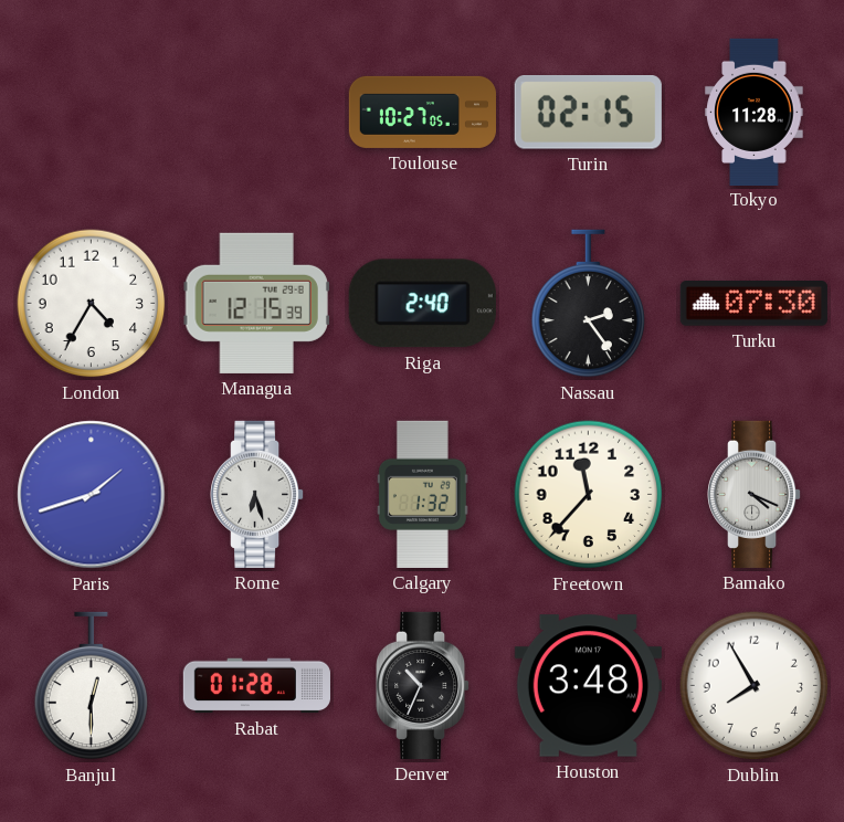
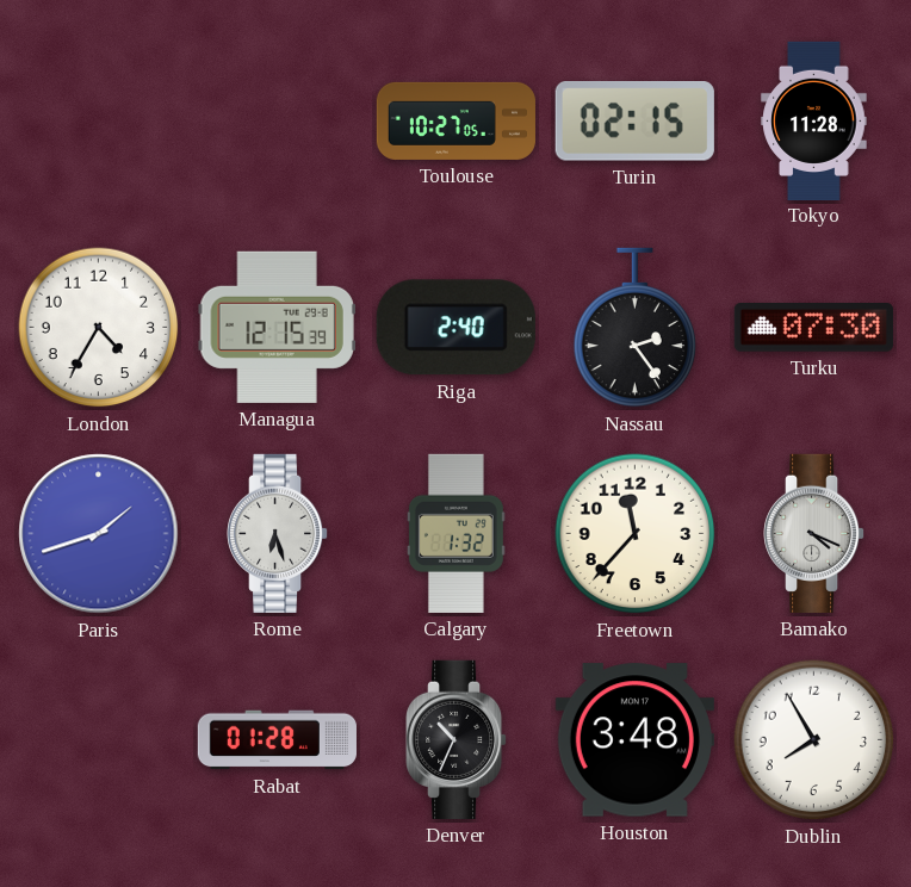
Banjul: 12:30 -> none
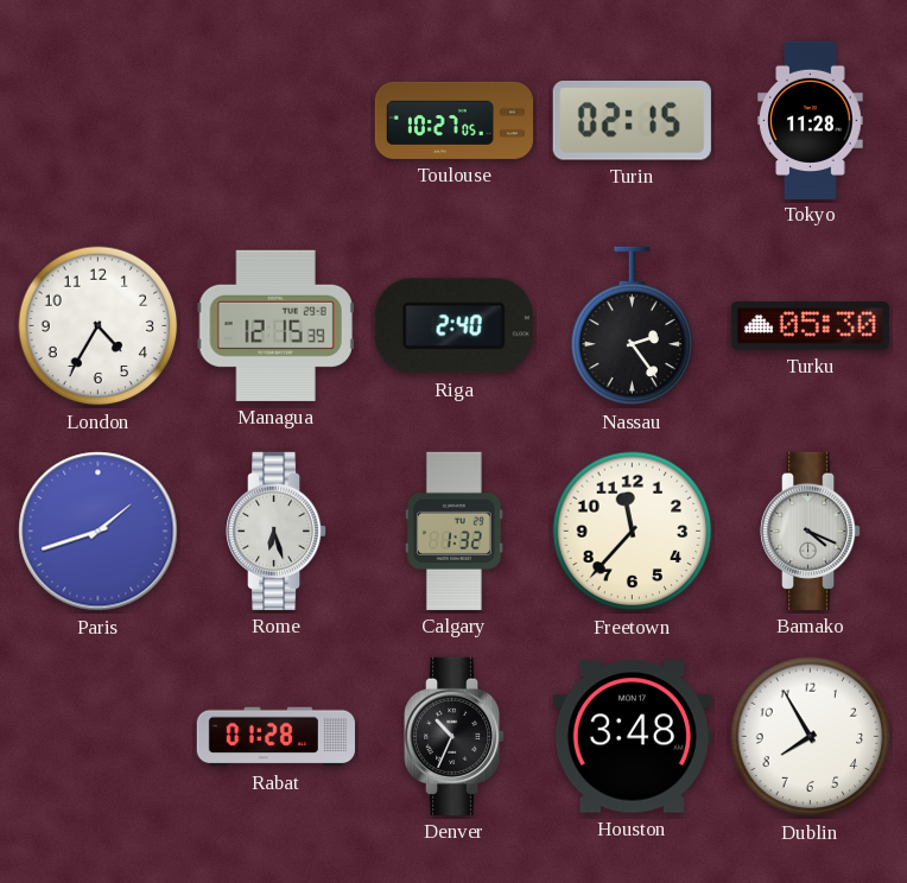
Turku: 07:30 -> 05:30
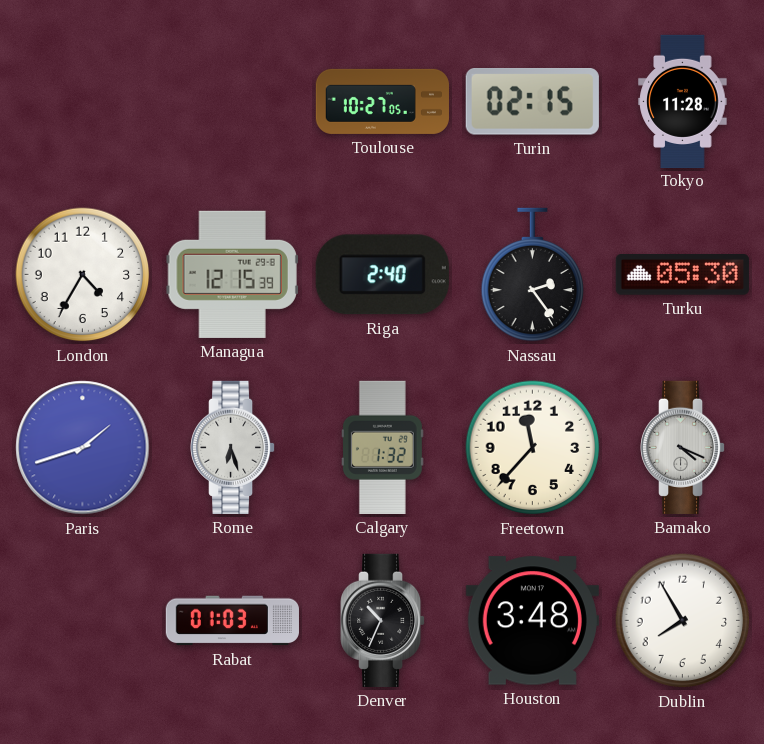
Rabat: 01:28 -> 01:03
